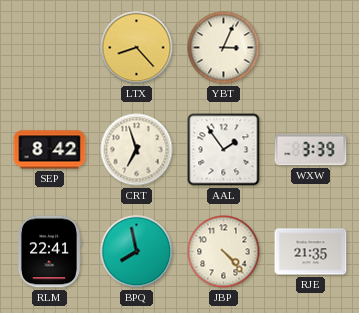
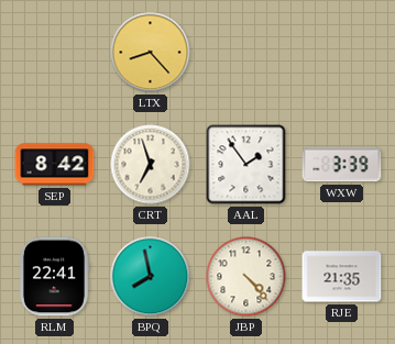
YBT: 3:04 -> none
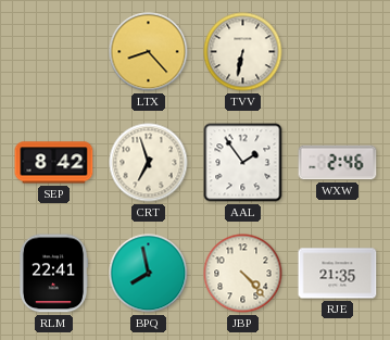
TVV: none -> 6:32
WXW: 3:39 -> 2:46
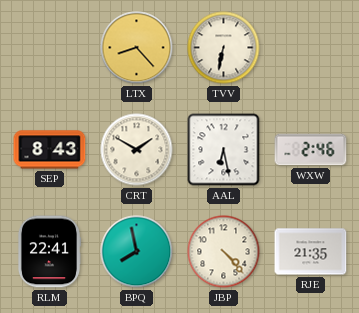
SEP: 8:42 -> 8:43
CRT: 6:57 -> 1:50
AAL: 1:54 -> 6:28
